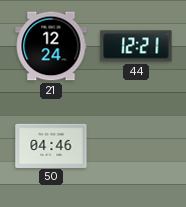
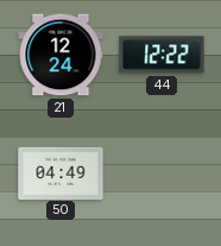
44: 12:21 -> 12:22
50: 04:46 -> 04:49
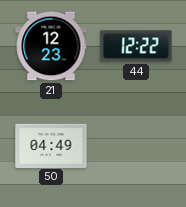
21: 12:24 -> 12:23
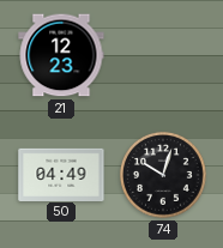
44: 12:22 -> none
74: none -> 10:03
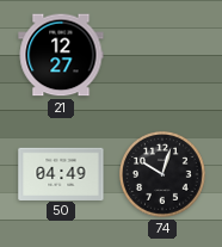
21: 12:23 -> 12:27
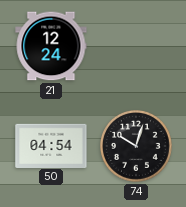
21: 12:27 -> 12:24
50: 04:49 -> 04:54
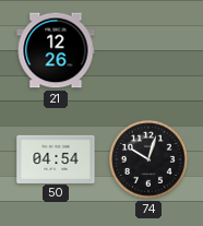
21: 12:24 -> 12:26
